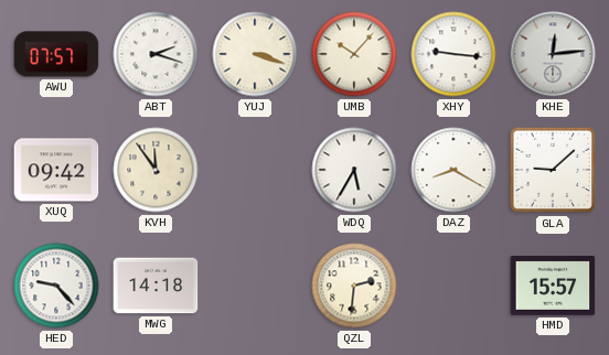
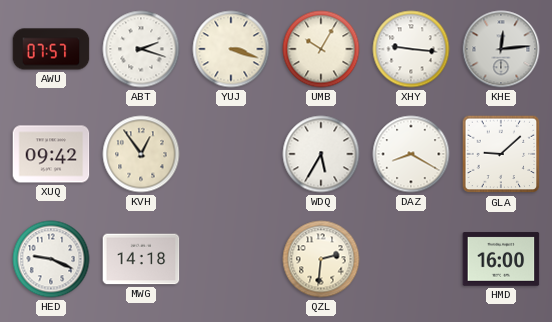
UMB: 10:07 -> 10:05
KVH: 11:54 -> 12:54
HED: 9:23 -> 9:19
HMD: 15:57 -> 16:00
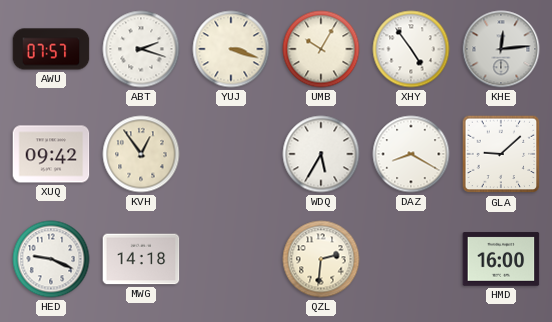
XHY: 9:16 -> 4:54
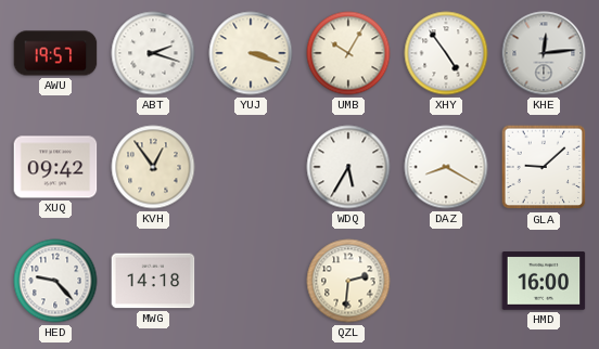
AWU: 07:57 -> 19:57
HED: 9:19 -> 9:23
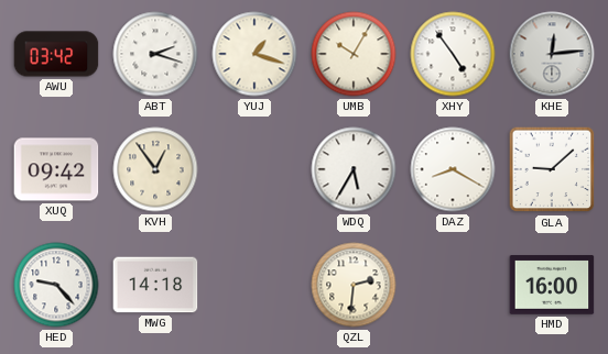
AWU: 19:57 -> 03:42
YUJ: 3:18 -> 1:18
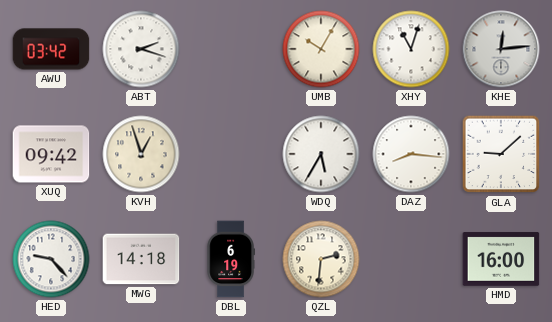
YUJ: 1:18 -> none
XHY: 4:54 -> 11:03
KVH: 12:54 -> 12:57
DAZ: 8:20 -> 8:16
DBL: none -> 6:19
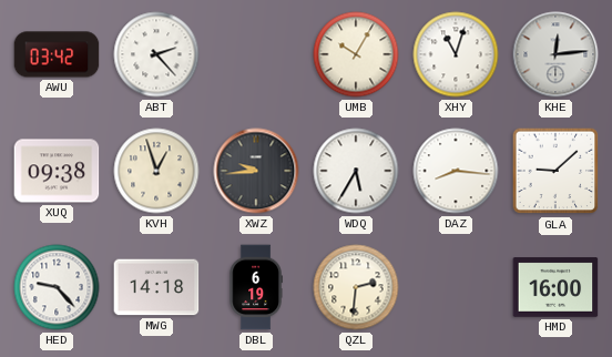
ABT: 2:18 -> 2:23
XUQ: 09:42 -> 09:38
XWZ: none -> 9:44
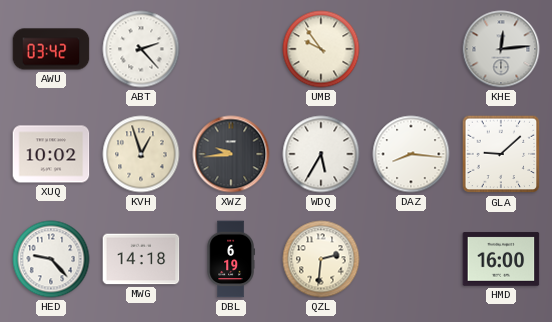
UMB: 10:05 -> 9:54
XHY: 11:03 -> none
XUQ: 09:38 -> 10:02
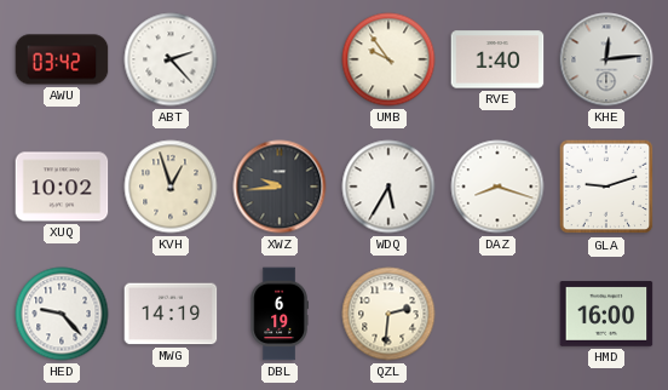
RVE: none -> 1:40
DAZ: 8:16 -> 8:18
GLA: 9:08 -> 9:12
MWG: 14:18 -> 14:19
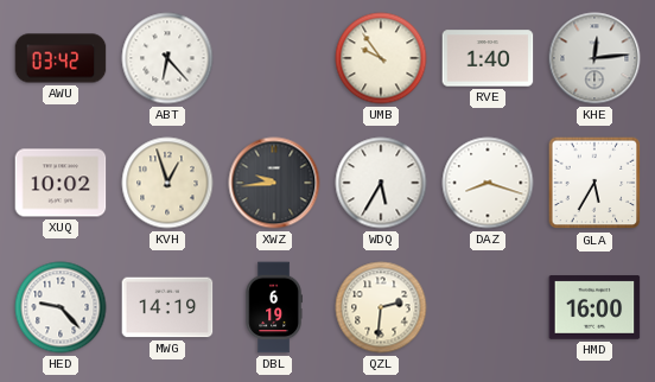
ABT: 2:23 -> 6:23
GLA: 9:12 -> 5:35
